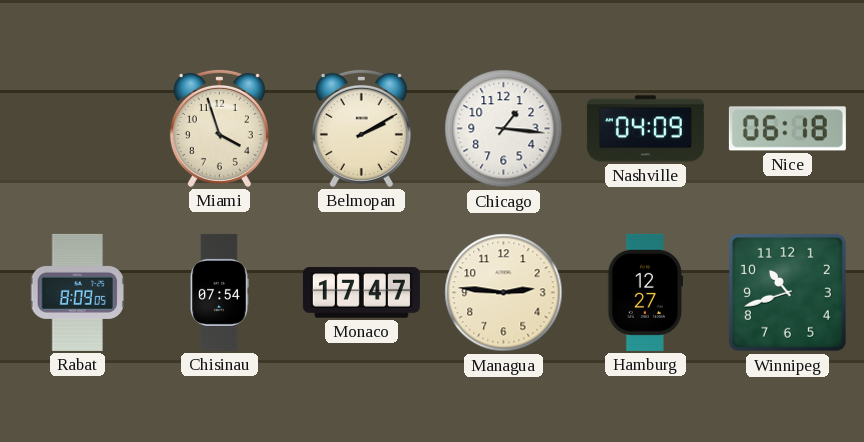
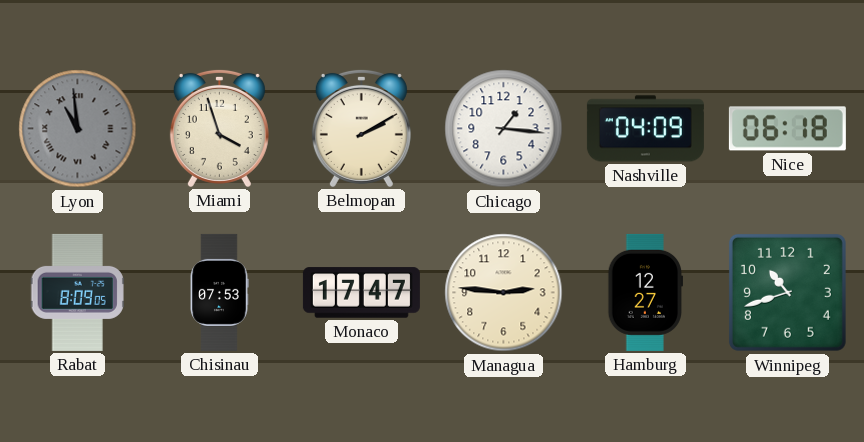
Lyon: none -> 10:59
Chisinau: 07:54 -> 07:53
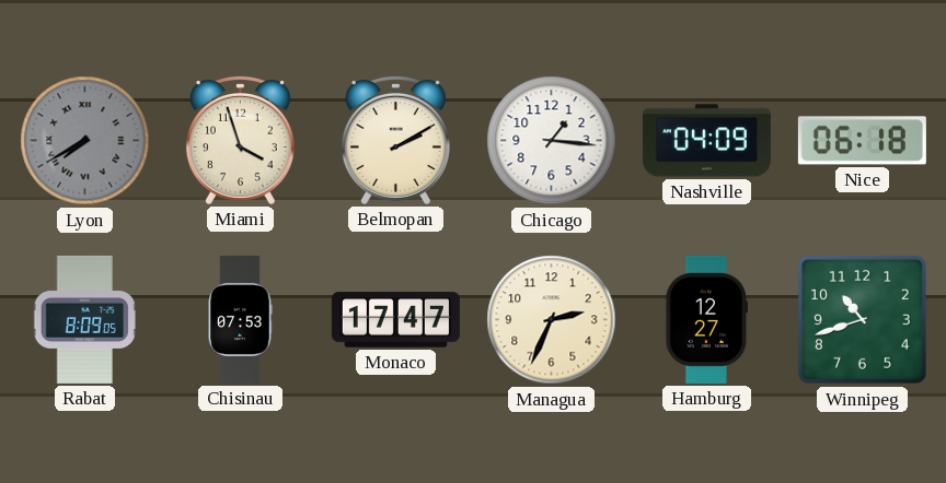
Lyon: 10:59 -> 7:40
Managua: 2:46 -> 2:34
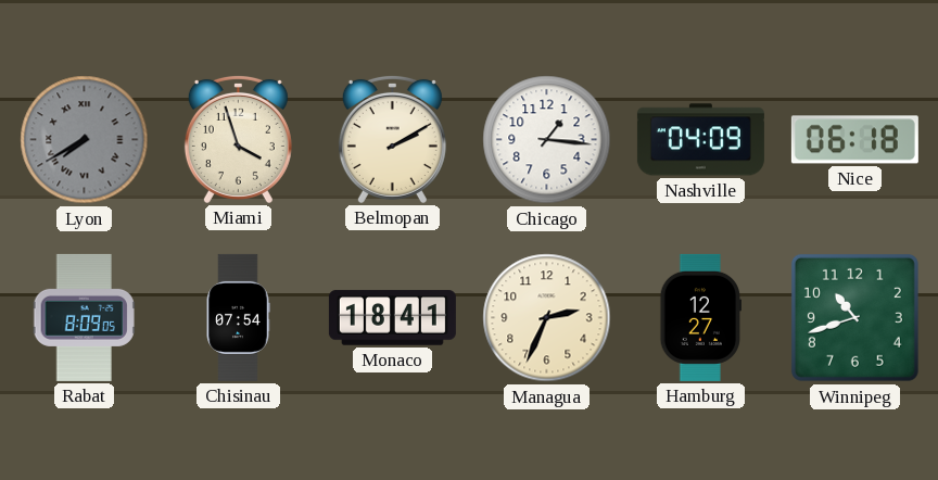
Chisinau: 07:53 -> 07:54
Monaco: 17:47 -> 18:41
